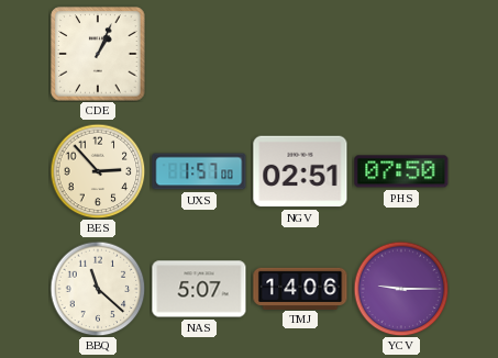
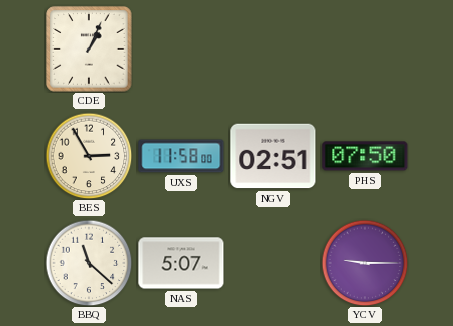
BES: 2:53 -> 2:55
UXS: 1:57 -> 11:58
TMJ: 14:06 -> none
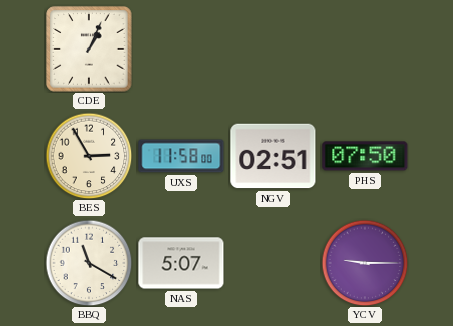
BBQ: 11:22 -> 11:20
